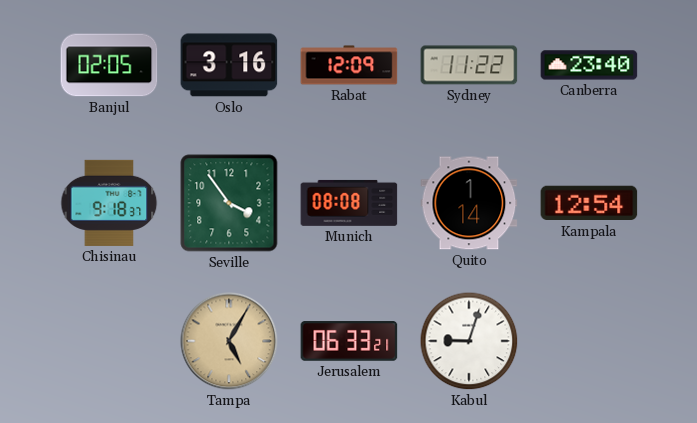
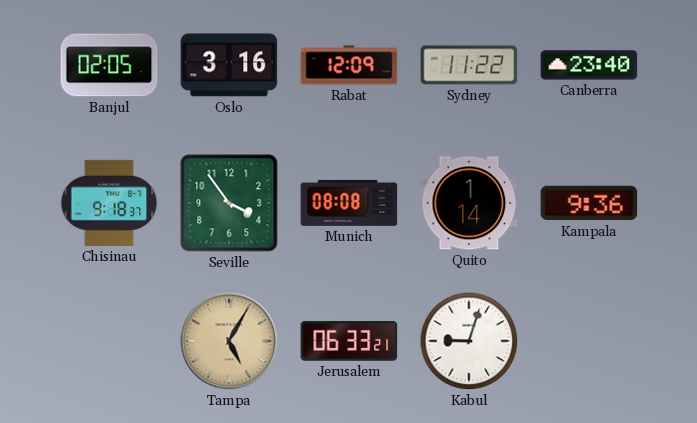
Kampala: 12:54 -> 9:36
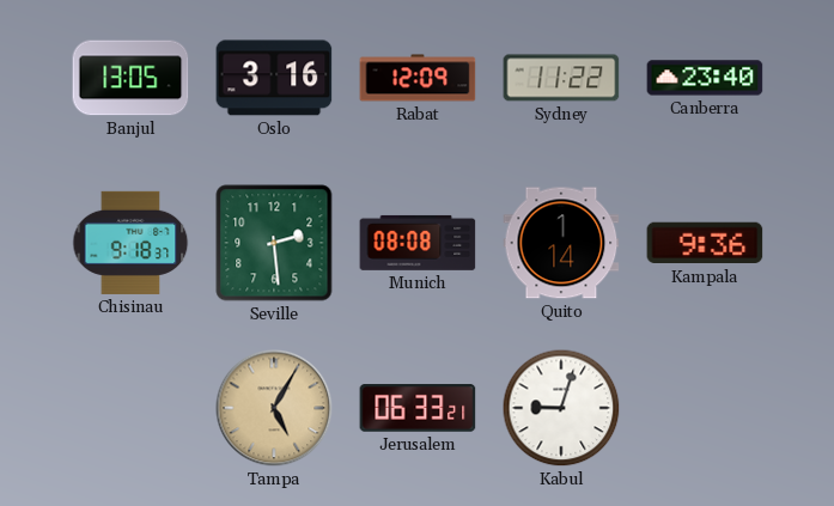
Banjul: 02:05 -> 13:05
Seville: 3:54 -> 2:29
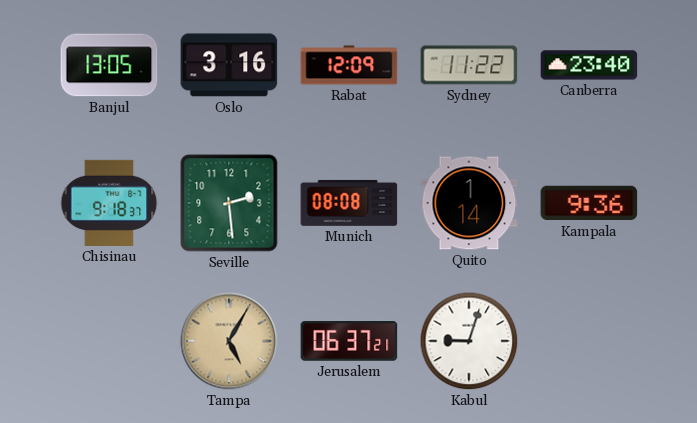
Jerusalem: 06:33 -> 06:37
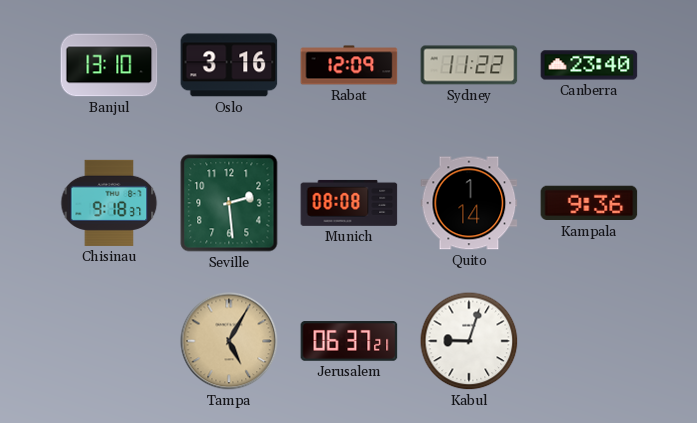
Banjul: 13:05 -> 13:10
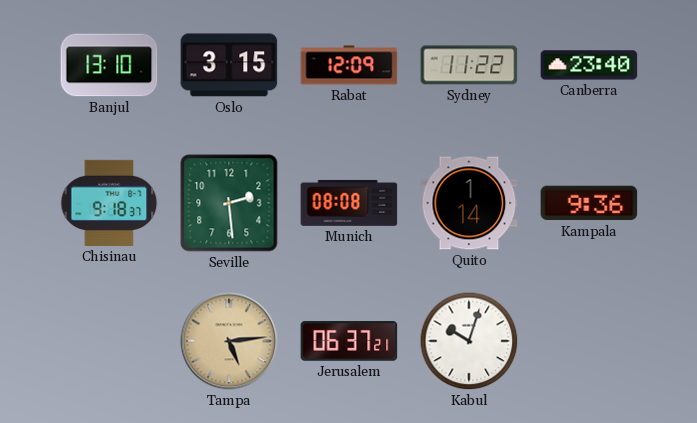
Oslo: 3:16 -> 3:15
Tampa: 5:05 -> 5:14
Kabul: 9:03 -> 10:03
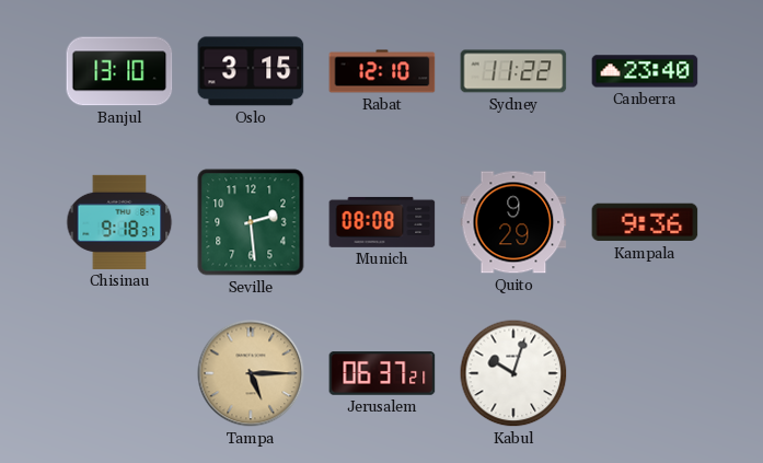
Rabat: 12:09 -> 12:10
Quito: 1:14 -> 9:29
Tampa: 5:14 -> 5:15
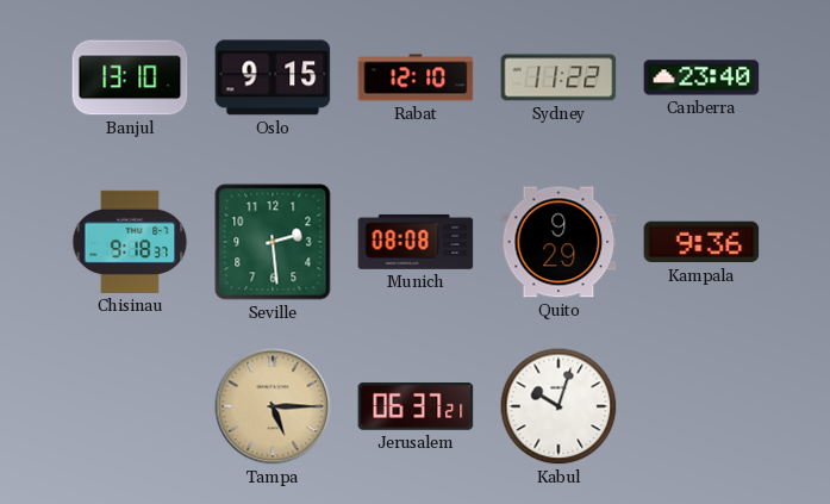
Oslo: 3:15 -> 9:15
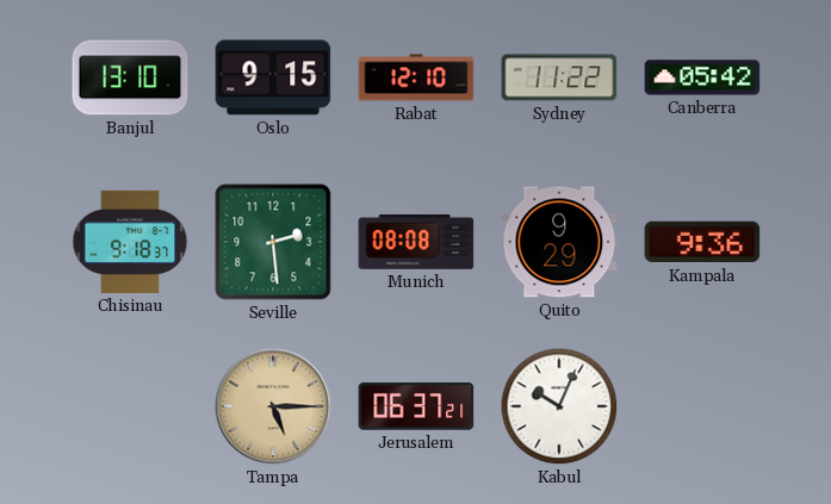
Canberra: 23:40 -> 05:42
Kabul: 10:03 -> 10:04
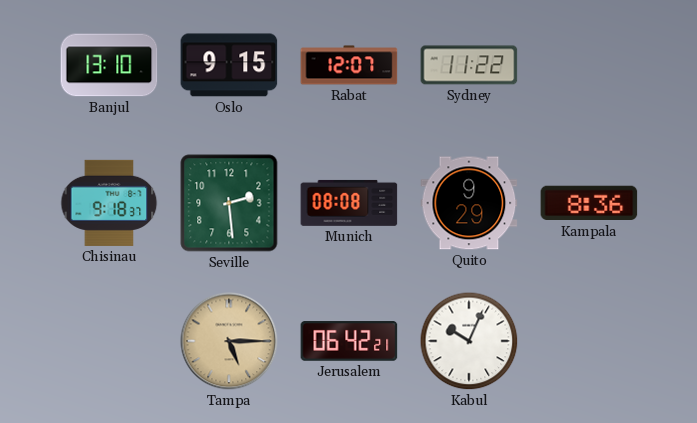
Rabat: 12:10 -> 12:07
Canberra: 05:42 -> none
Kampala: 9:36 -> 8:36
Jerusalem: 06:37 -> 06:42
